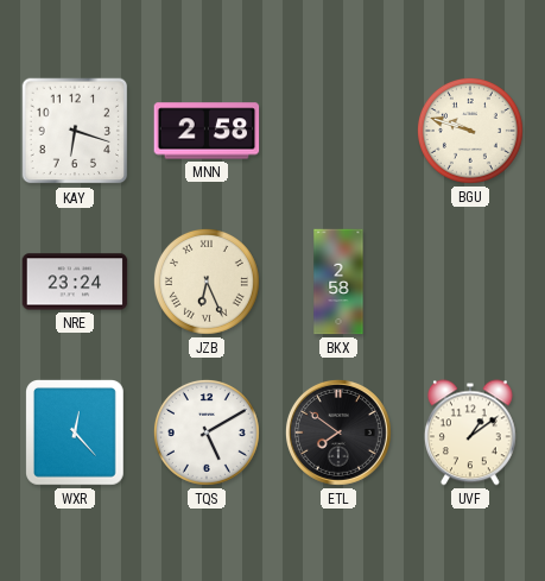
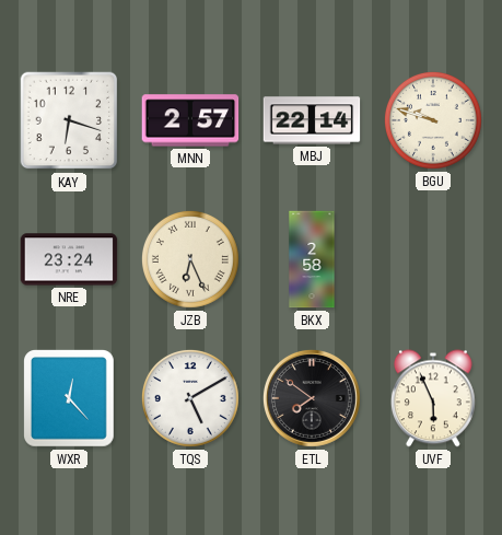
MNN: 2:58 -> 2:57
MBJ: none -> 22:14
UVF: 1:09 -> 5:56
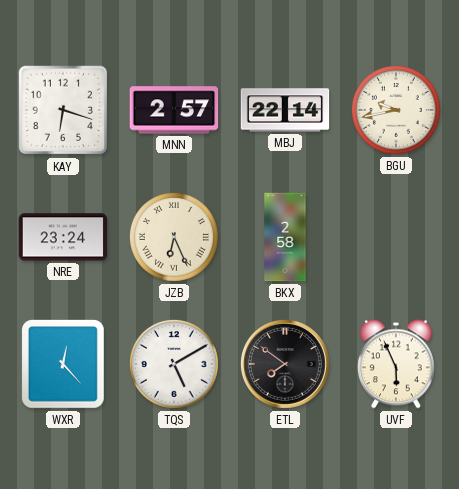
BGU: 9:48 -> 9:43
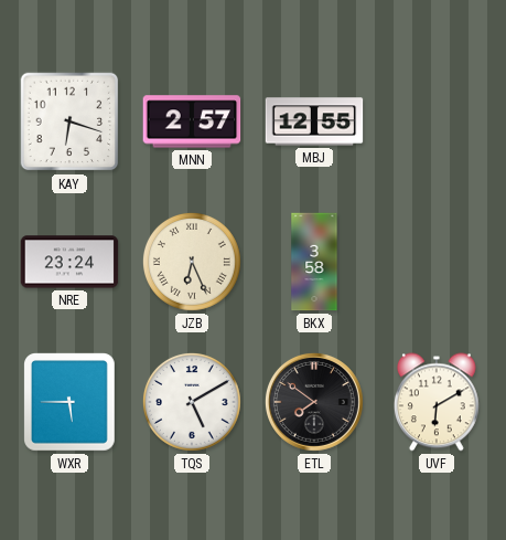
MBJ: 22:14 -> 12:55
BGU: 9:43 -> none
BKX: 2:58 -> 3:58
WXR: 12:23 -> 5:45
UVF: 5:56 -> 6:10
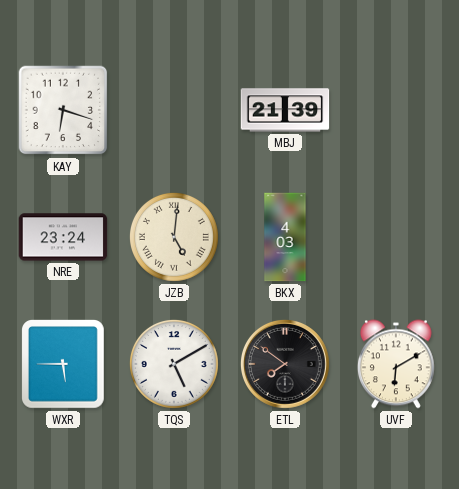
MNN: 2:57 -> none
MBJ: 12:55 -> 21:39
JZB: 6:26 -> 5:01
BKX: 3:58 -> 4:03
